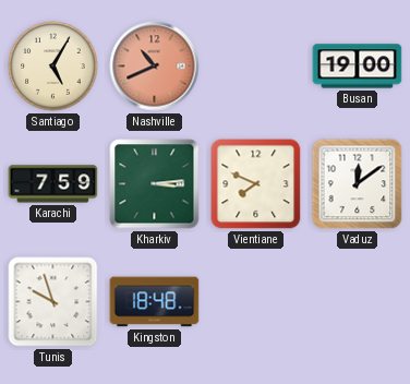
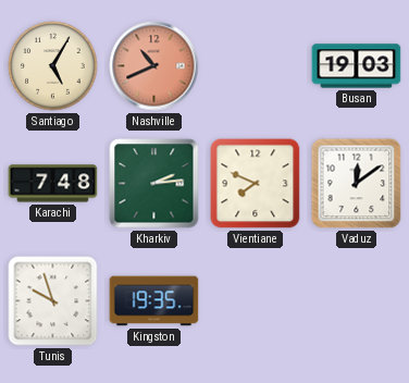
Busan: 19:00 -> 19:03
Karachi: 7:59 -> 7:48
Kharkiv: 3:14 -> 2:14
Kingston: 18:48 -> 19:35
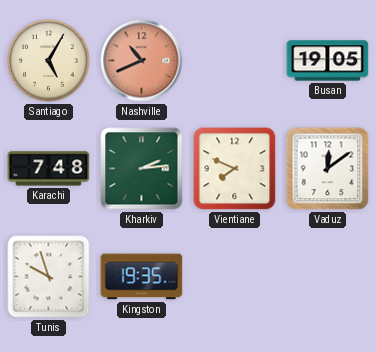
Busan: 19:03 -> 19:05
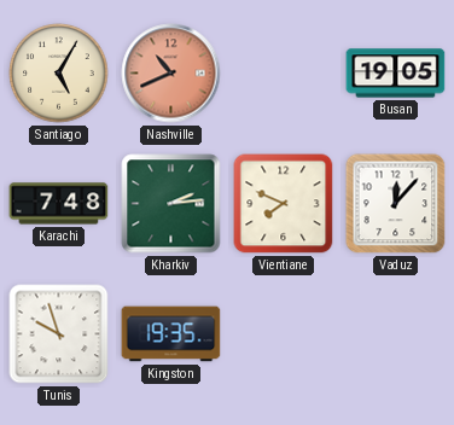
Vaduz: 12:09 -> 12:07
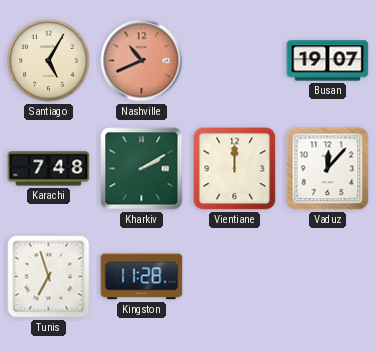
Busan: 19:05 -> 19:07
Kharkiv: 2:14 -> 2:10
Vientiane: 7:49 -> 12:00
Tunis: 9:57 -> 6:57
Kingston: 19:35 -> 11:28
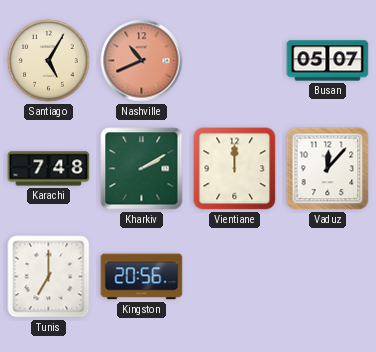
Busan: 19:07 -> 05:07
Tunis: 6:57 -> 7:00
Kingston: 11:28 -> 20:56
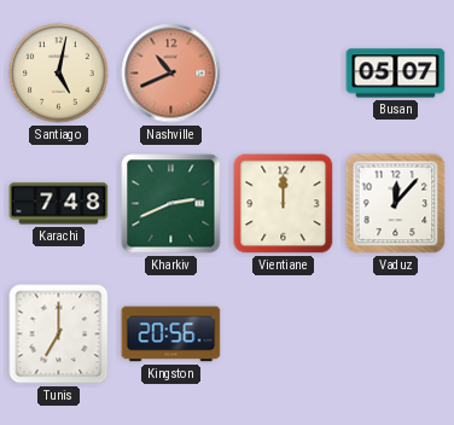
Santiago: 5:05 -> 5:02
Kharkiv: 2:10 -> 2:41
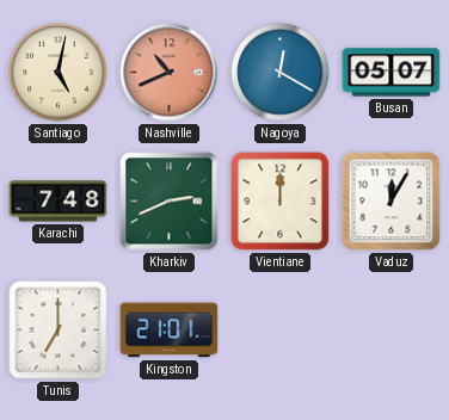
Nagoya: none -> 12:20
Vaduz: 12:07 -> 12:05
Kingston: 20:56 -> 21:01
